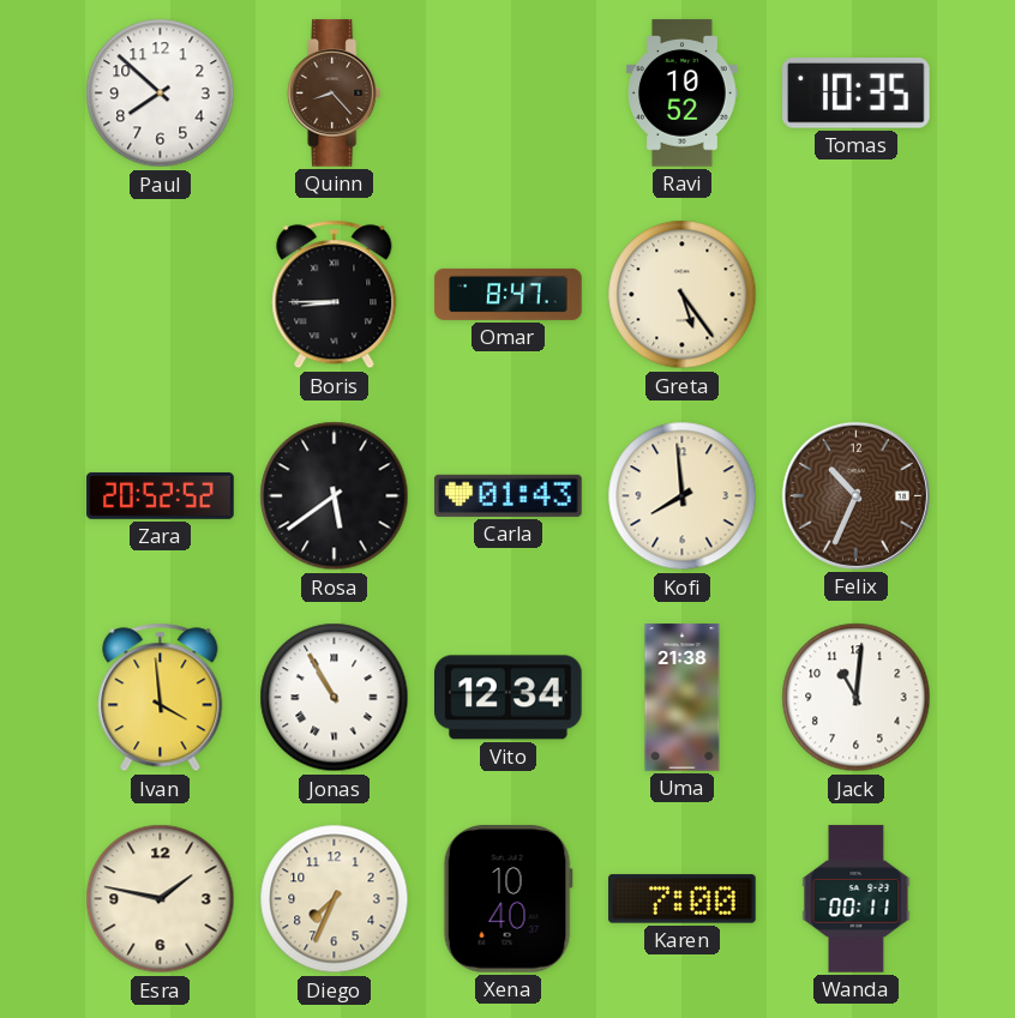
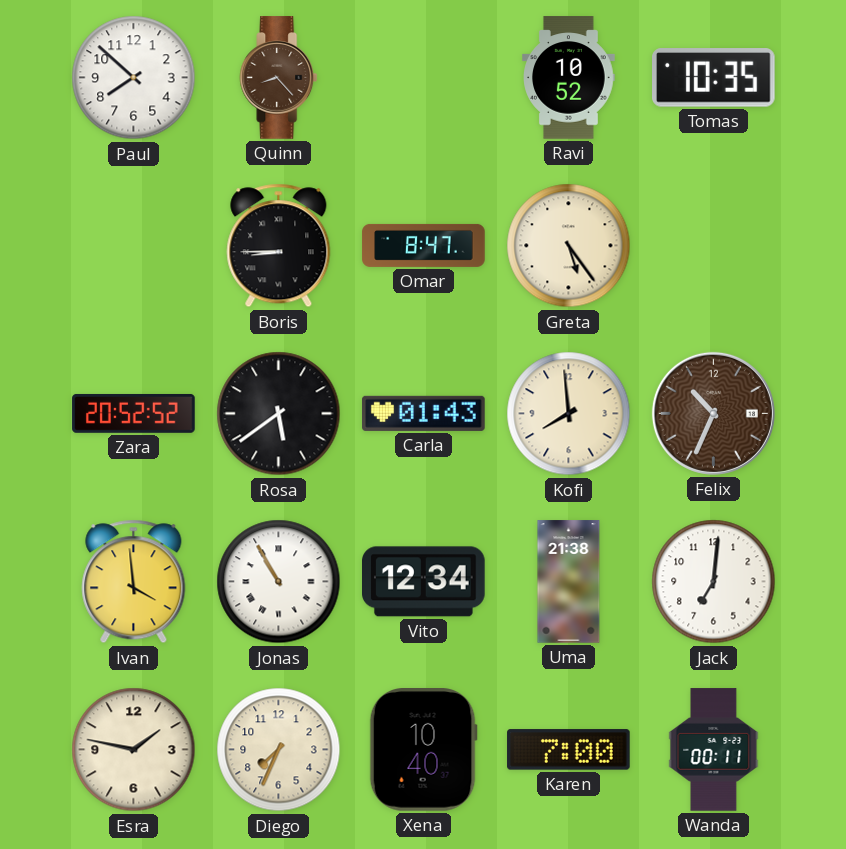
Jack: 11:01 -> 7:01
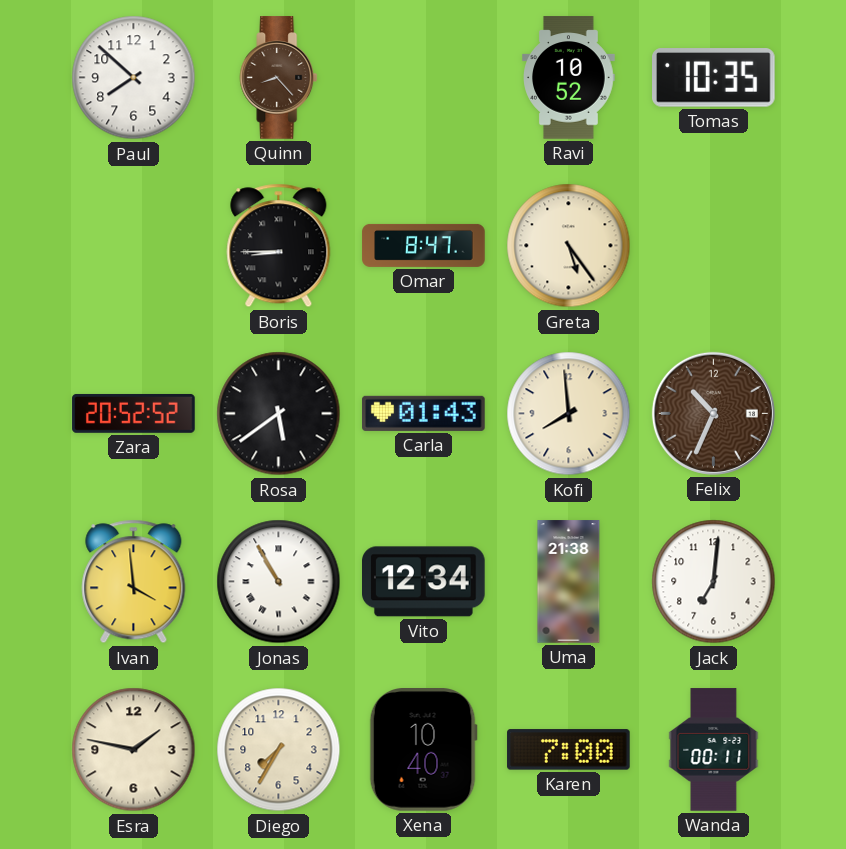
Diego: 7:34 -> 7:35
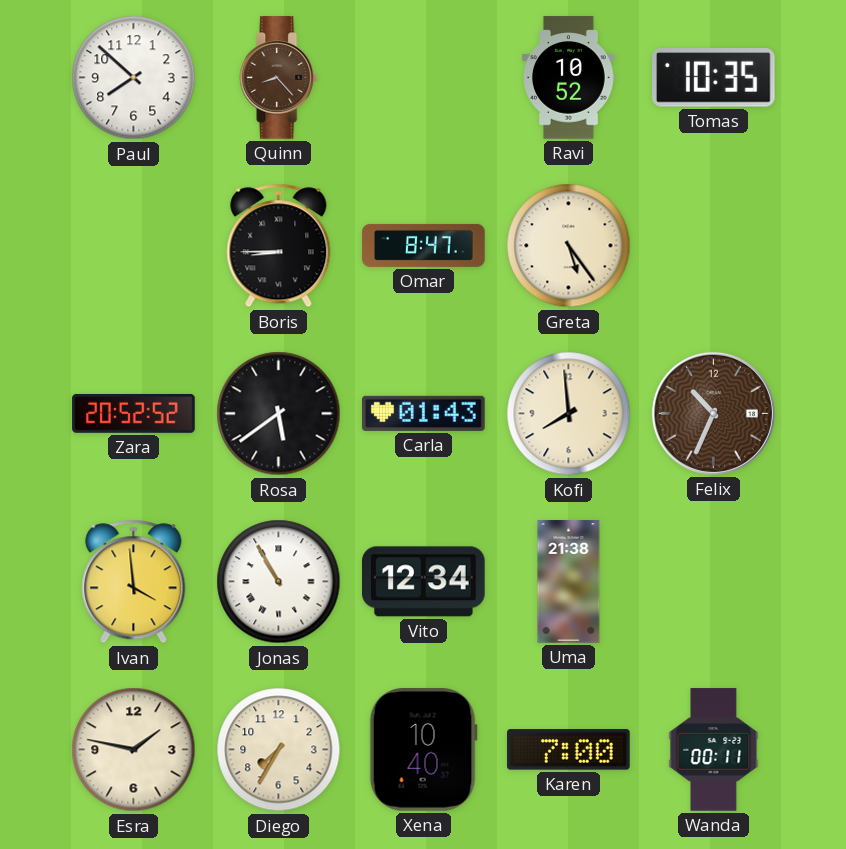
Jack: 7:01 -> none
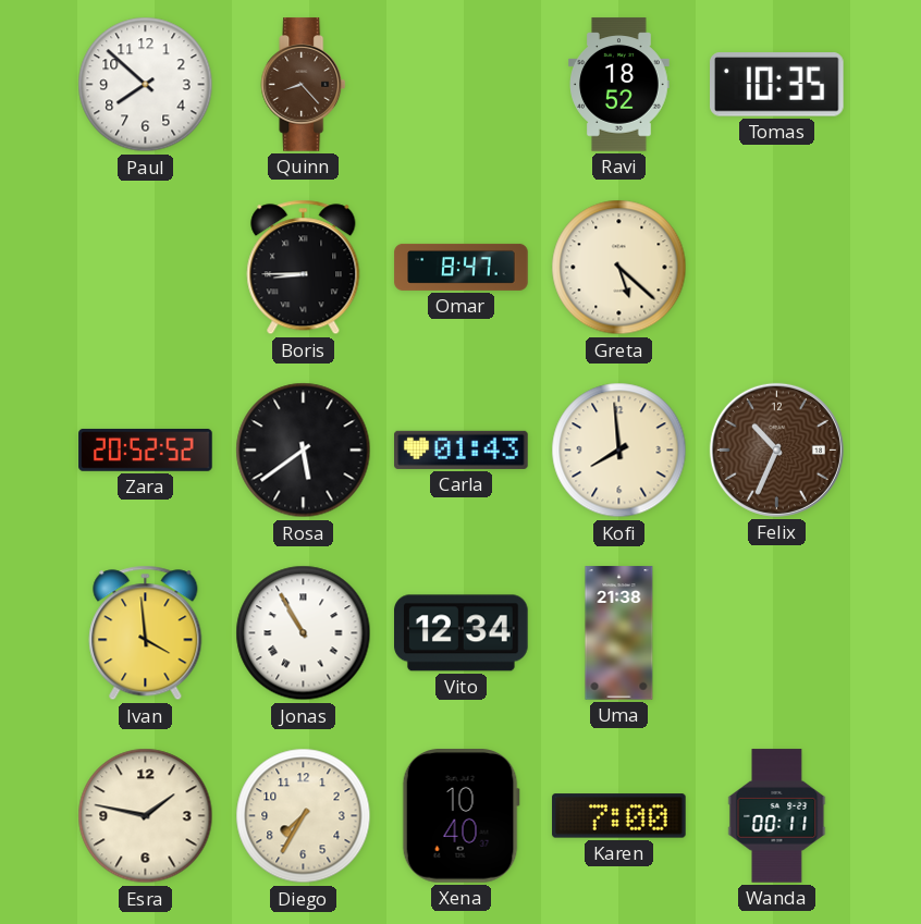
Ravi: 10:52 -> 18:52
Greta: 5:24 -> 5:22
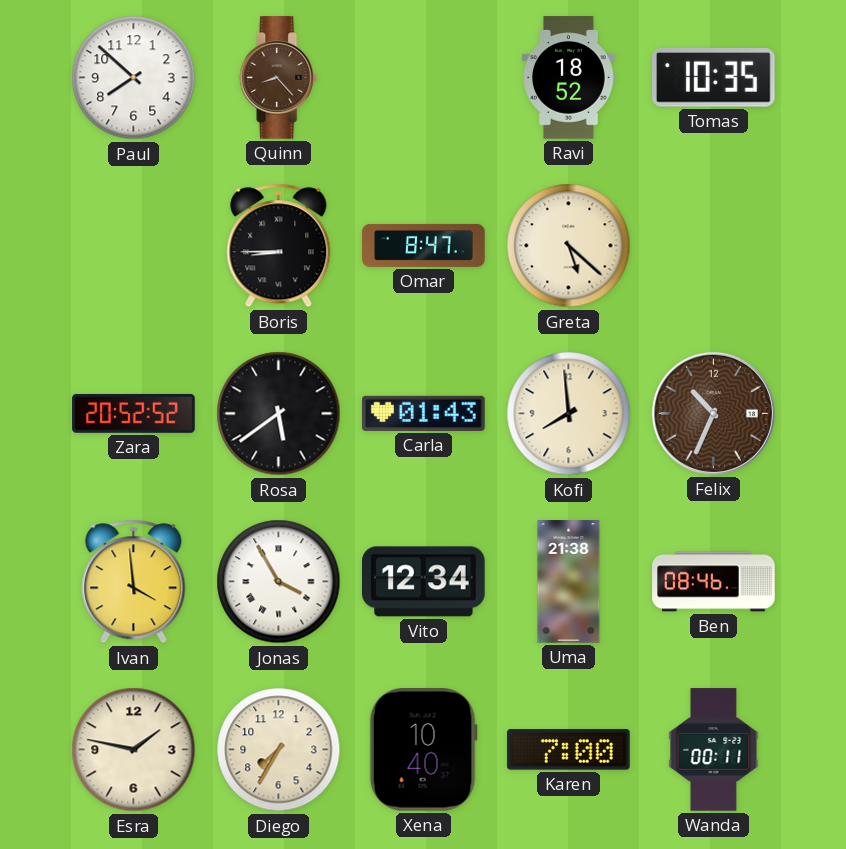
Jonas: 10:55 -> 3:55
Ben: none -> 08:46
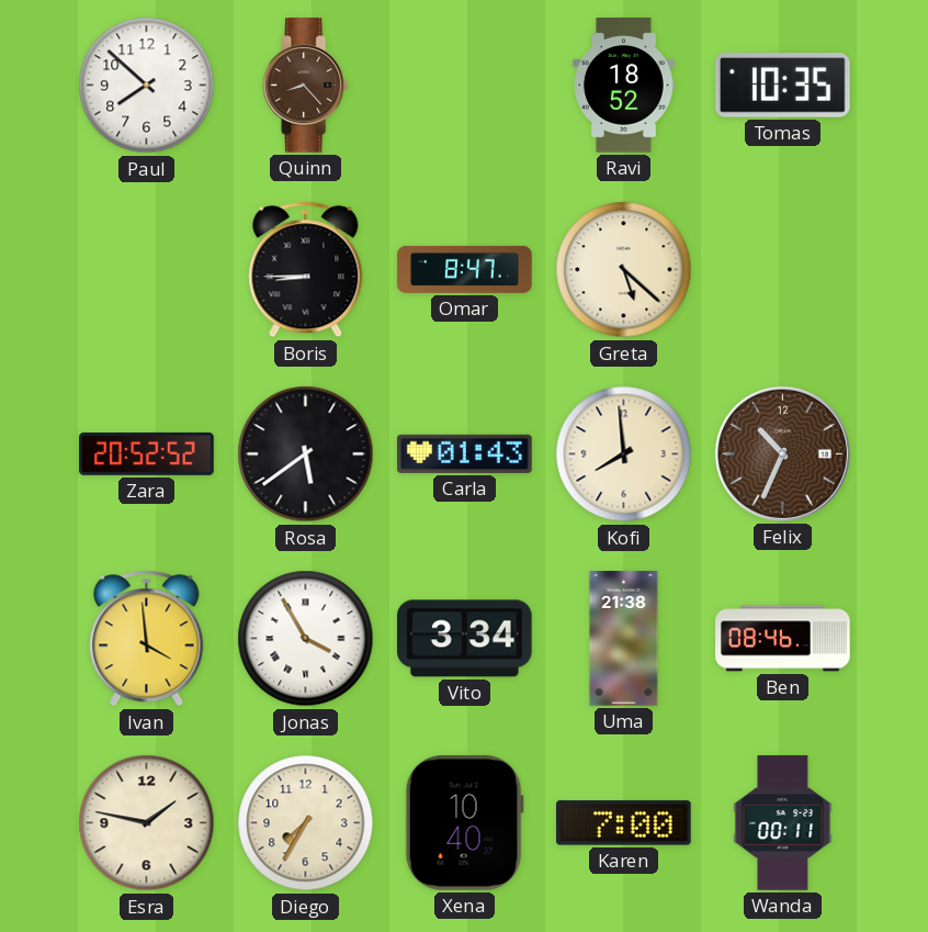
Vito: 12:34 -> 3:34
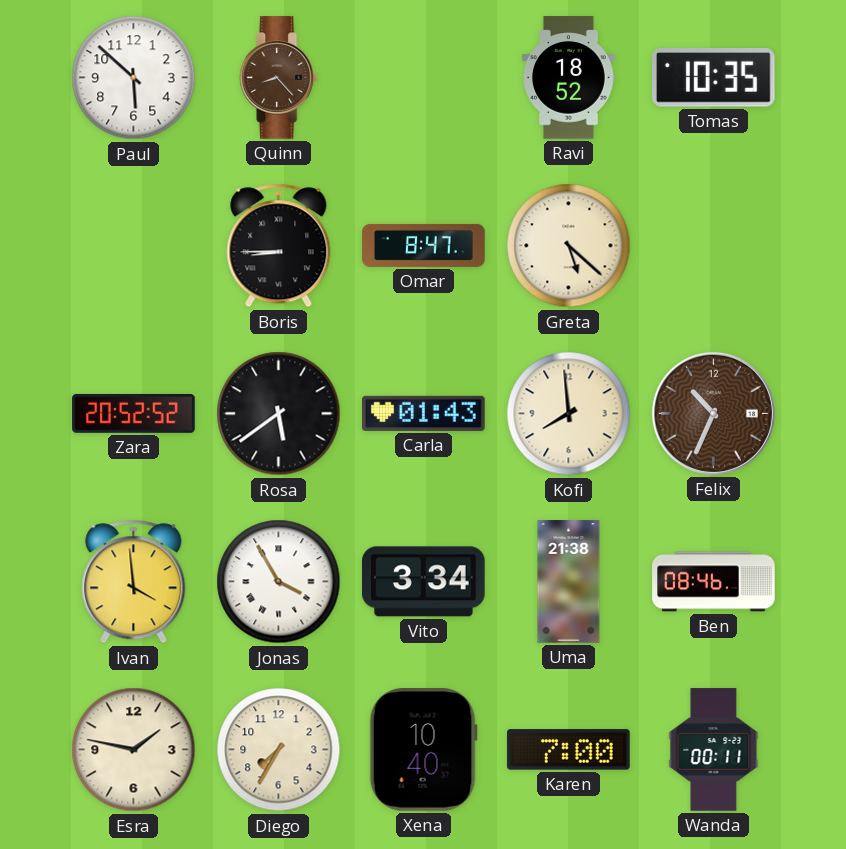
Paul: 7:52 -> 5:52
